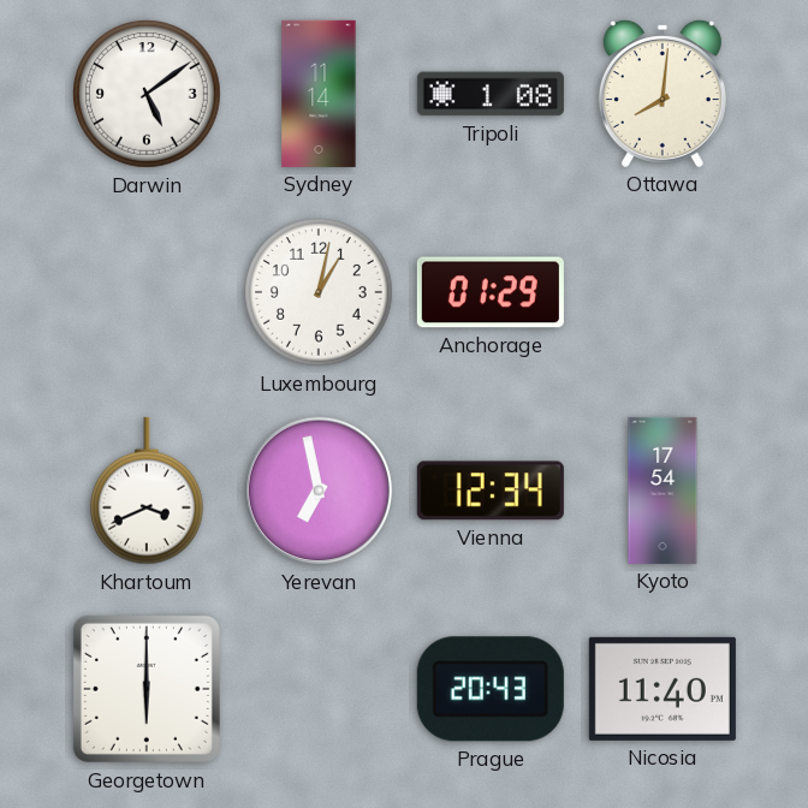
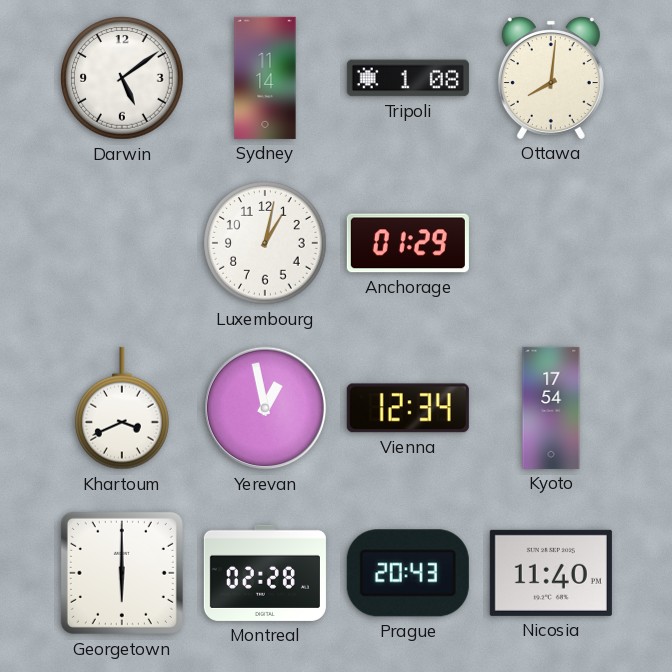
Yerevan: 6:58 -> 12:58
Montreal: none -> 02:28
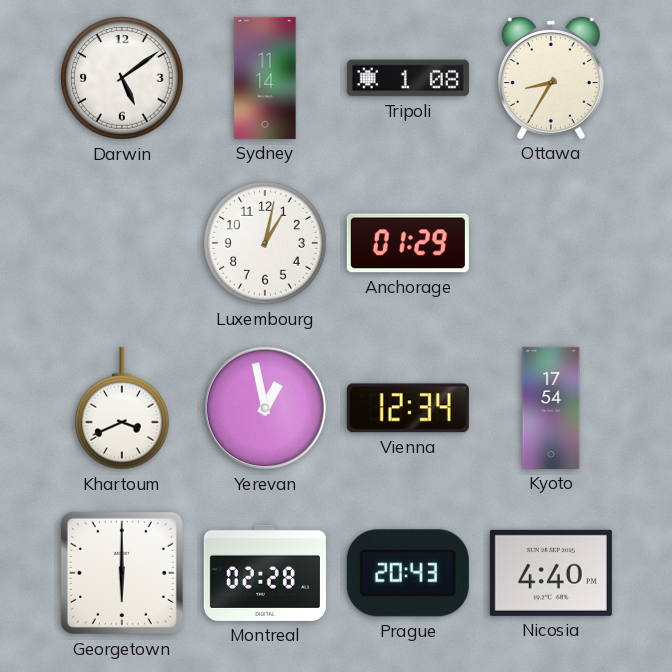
Ottawa: 8:01 -> 8:35
Nicosia: 11:40 -> 4:40
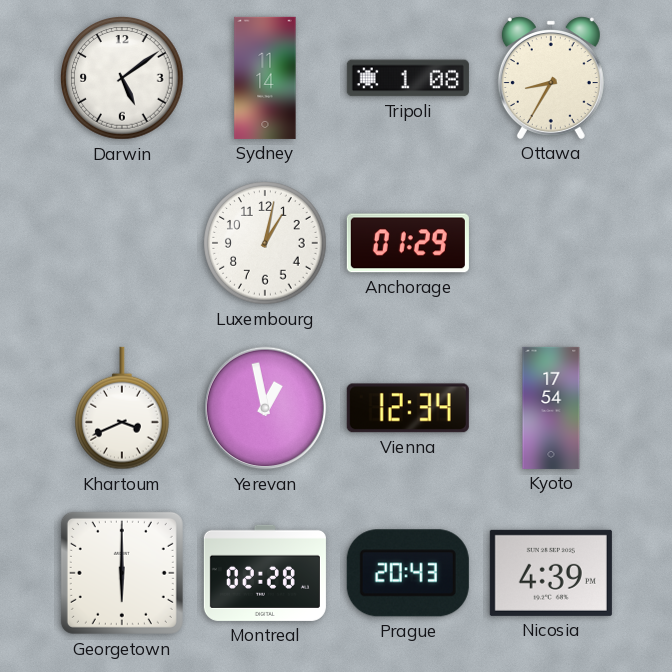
Nicosia: 4:40 -> 4:39
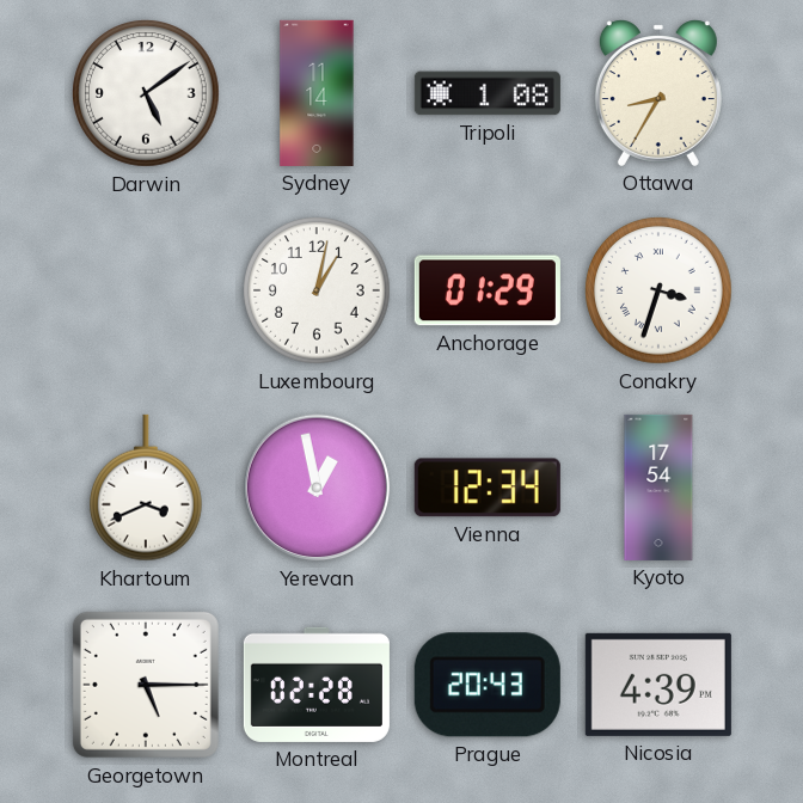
Conakry: none -> 3:33
Georgetown: 6:00 -> 5:15
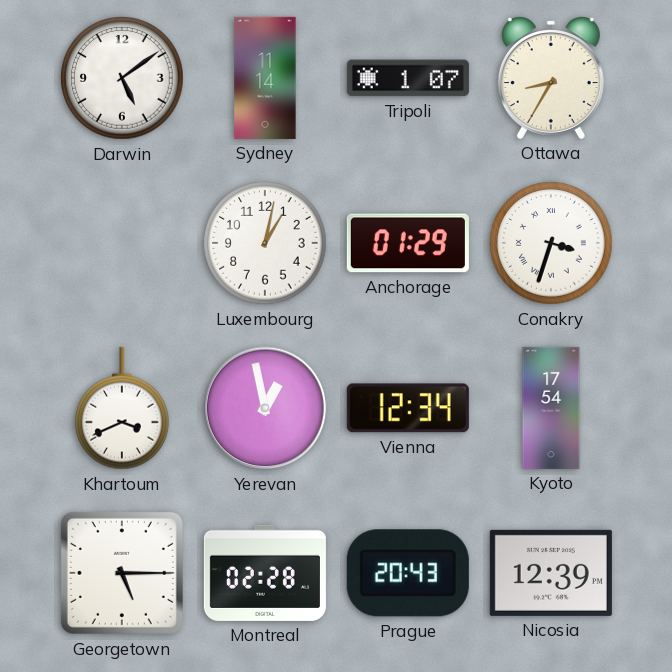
Tripoli: 1:08 -> 1:07
Nicosia: 4:39 -> 12:39
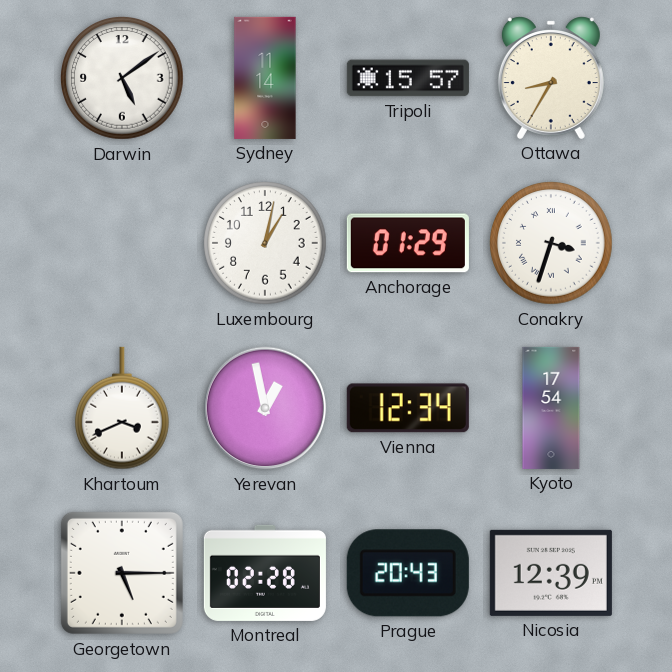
Tripoli: 1:07 -> 15:57
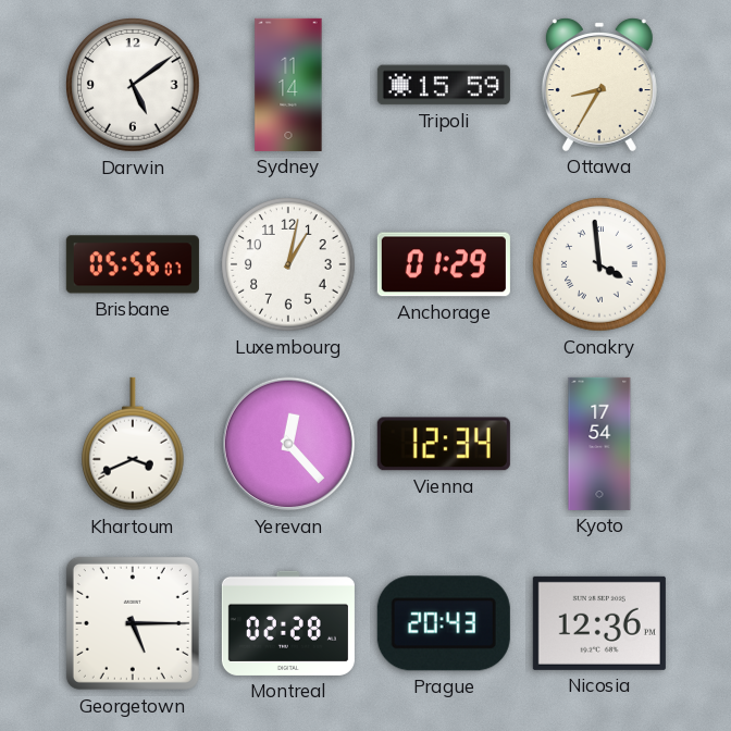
Tripoli: 15:57 -> 15:59
Brisbane: none -> 05:56
Conakry: 3:33 -> 3:59
Yerevan: 12:58 -> 12:23
Nicosia: 12:39 -> 12:36
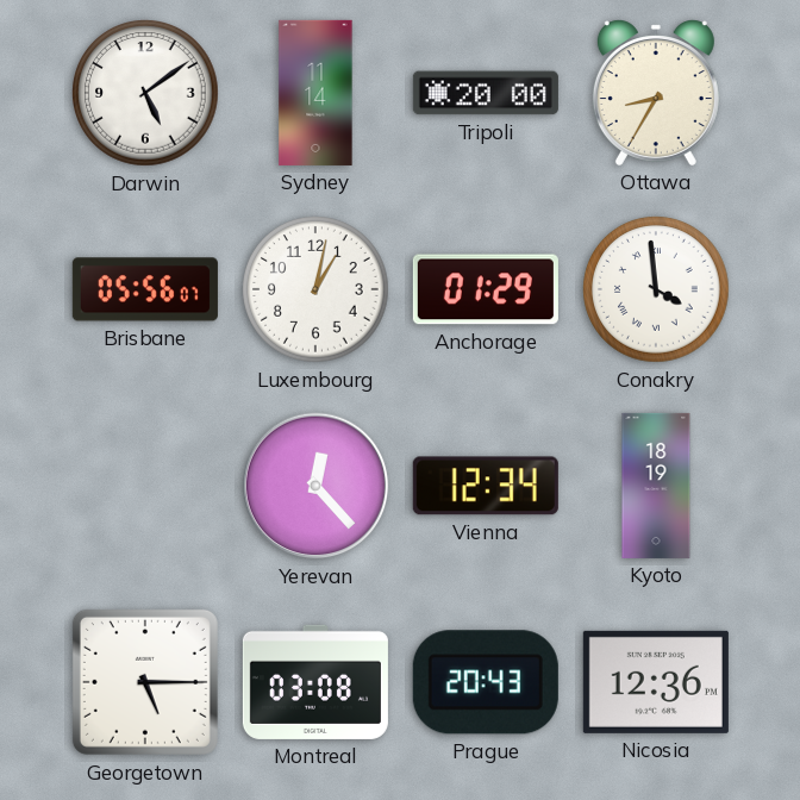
Tripoli: 15:59 -> 20:00
Khartoum: 3:41 -> none
Kyoto: 17:54 -> 18:19
Montreal: 02:28 -> 03:08
